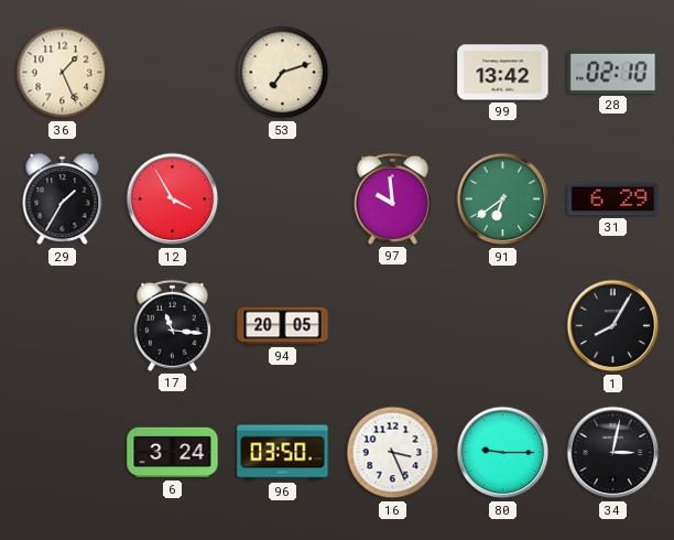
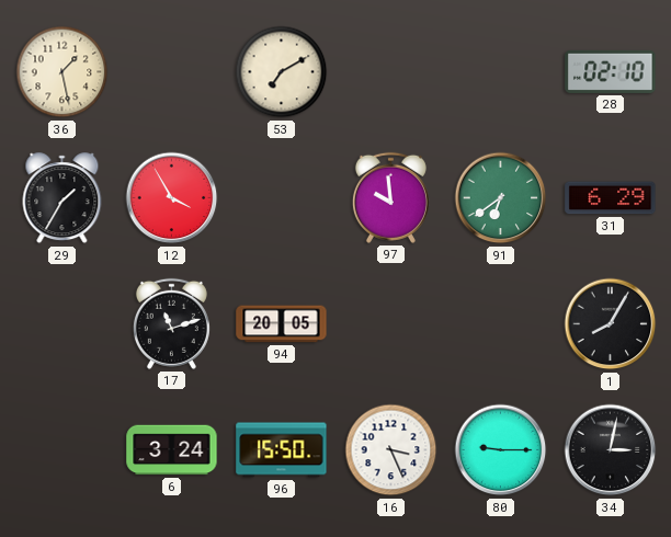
36: 1:26 -> 1:28
53: 7:12 -> 7:10
99: 13:42 -> none
17: 11:16 -> 11:12
96: 03:50 -> 15:50
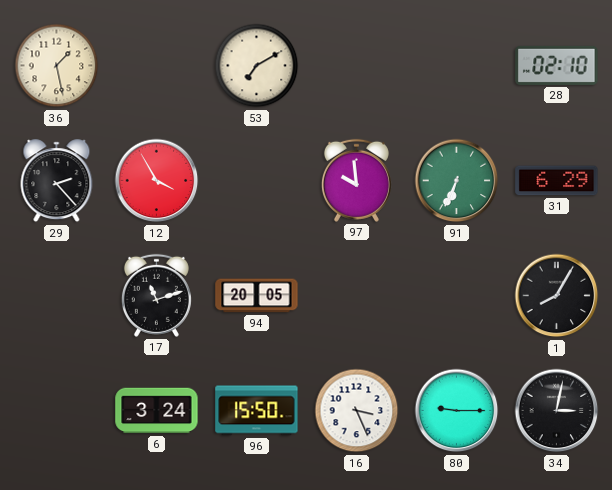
29: 1:35 -> 2:23
91: 6:39 -> 6:34
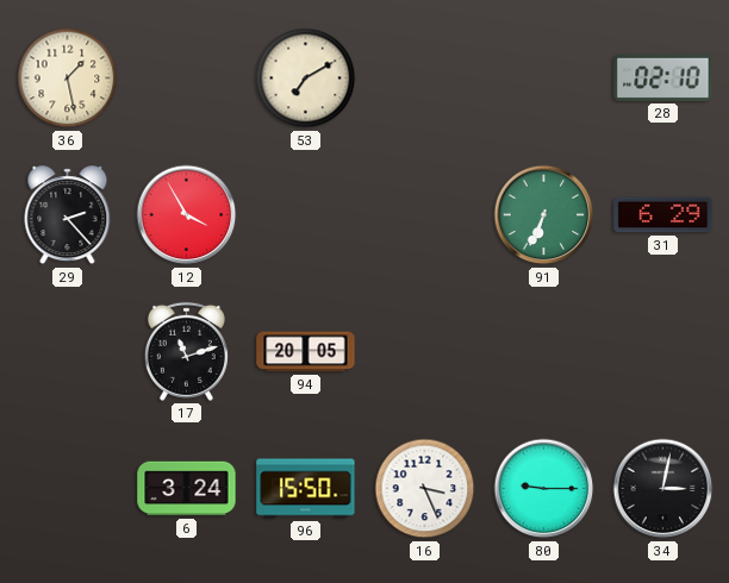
97: 9:59 -> none
1: 8:05 -> none
